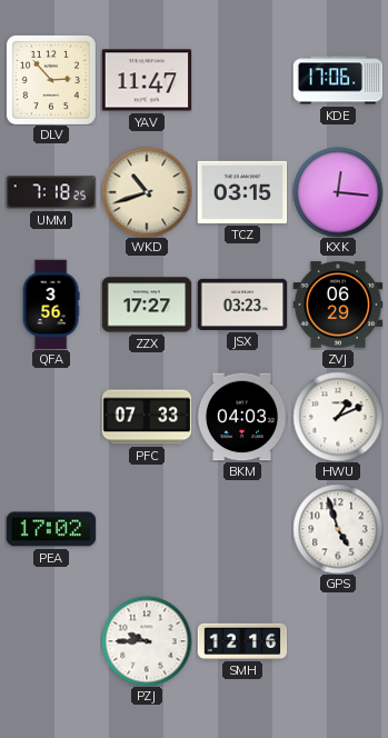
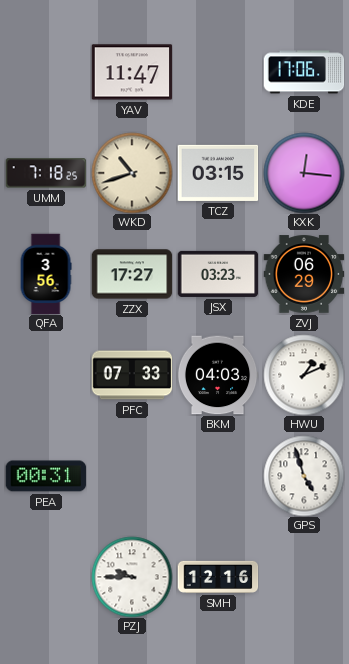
DLV: 2:53 -> none
PEA: 17:02 -> 00:31
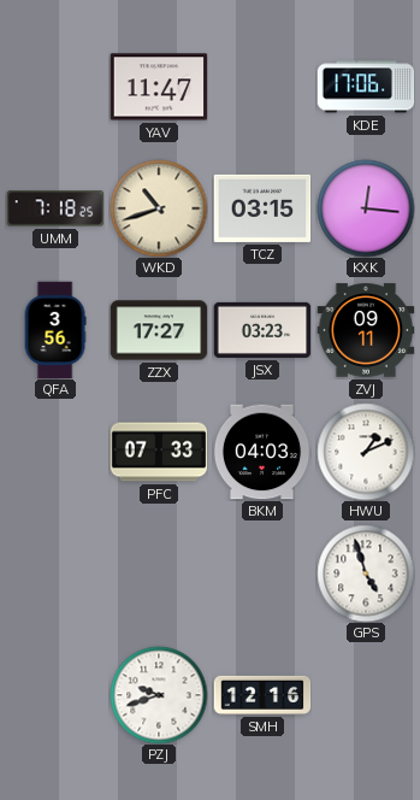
ZVJ: 06:29 -> 09:11
PEA: 00:31 -> none
PZJ: 9:45 -> 9:42
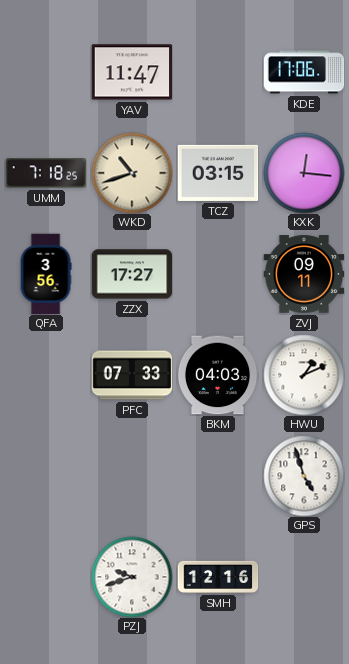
JSX: 03:23 -> none
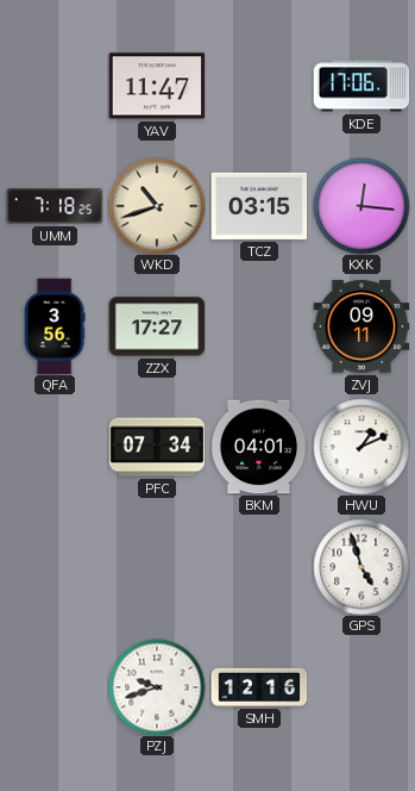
PFC: 07:33 -> 07:34
BKM: 04:03 -> 04:01
